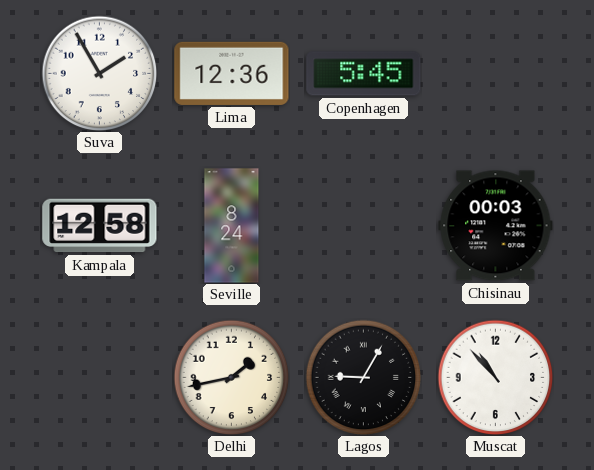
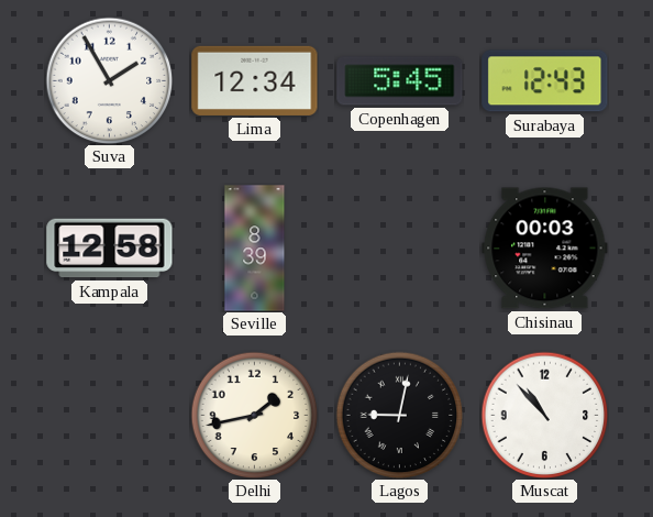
Lima: 12:36 -> 12:34
Surabaya: none -> 12:43
Seville: 8:24 -> 8:39
Lagos: 9:05 -> 9:02
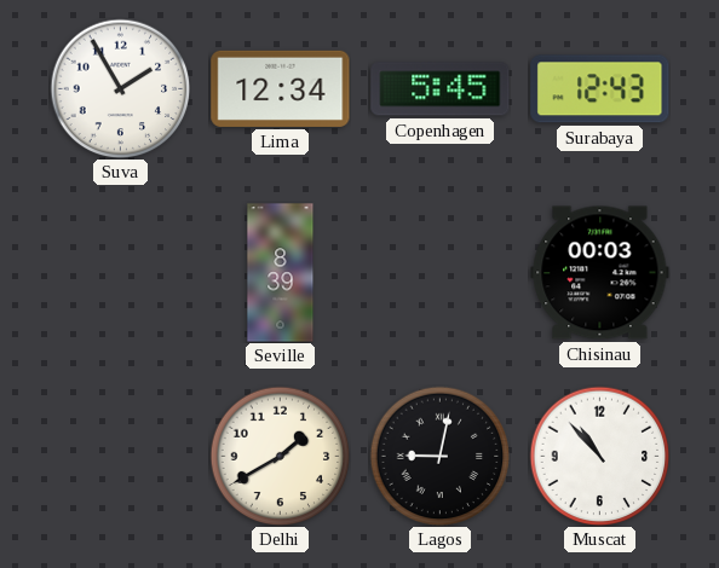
Kampala: 12:58 -> none
Delhi: 1:43 -> 1:40
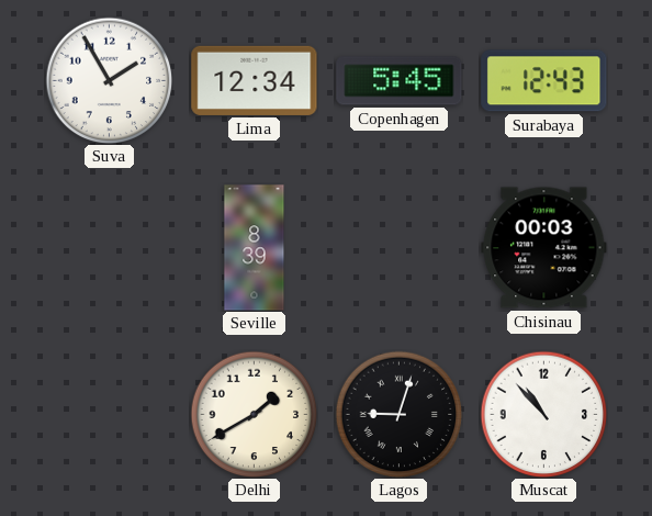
Lagos: 9:02 -> 9:03
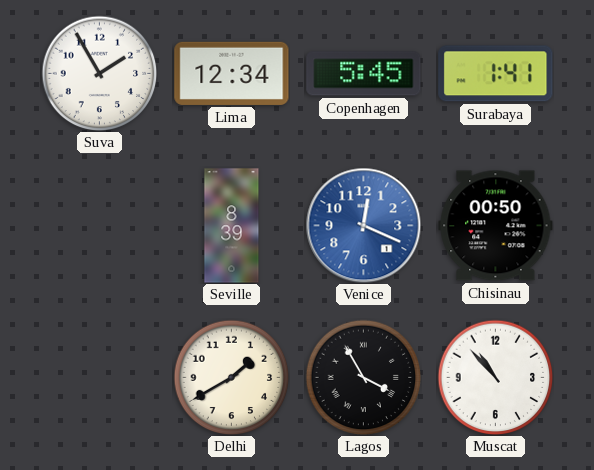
Surabaya: 12:43 -> 1:41
Venice: none -> 12:19
Chisinau: 00:03 -> 00:50
Lagos: 9:03 -> 3:55
